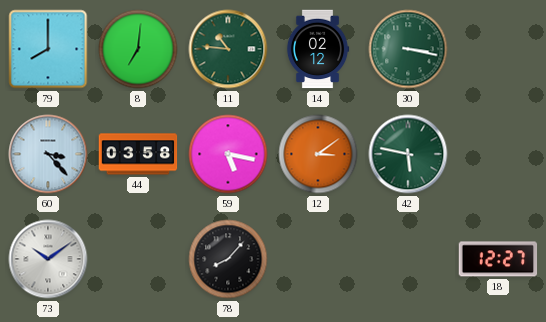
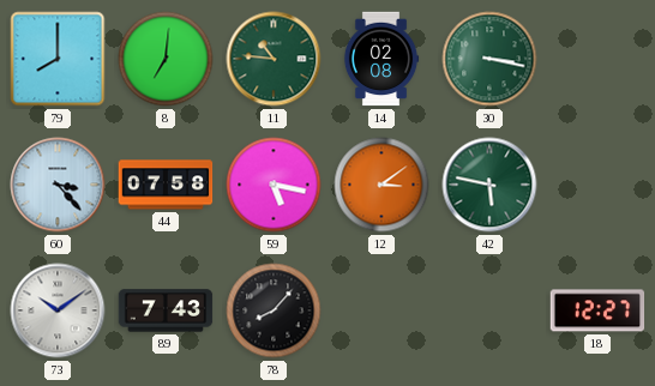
14: 02:12 -> 02:08
44: 03:58 -> 07:58
89: none -> 7:43
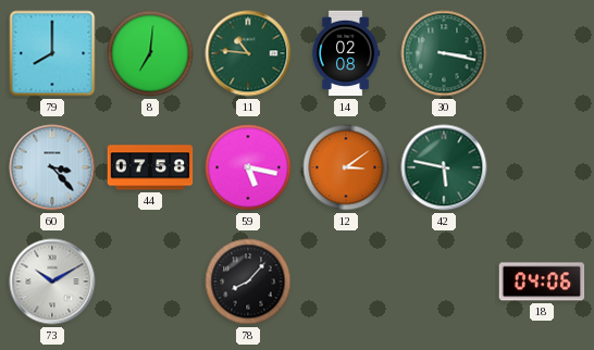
73: 10:09 -> 10:10
89: 7:43 -> none
18: 12:27 -> 04:06
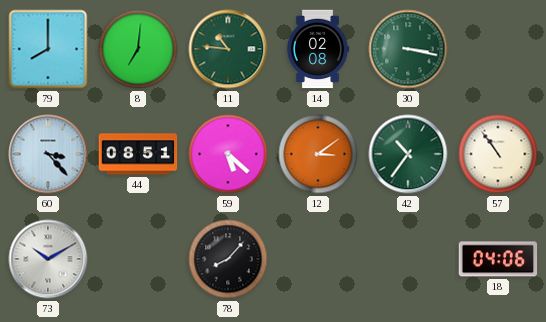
44: 07:58 -> 08:51
59: 5:17 -> 5:22
42: 5:47 -> 10:36
57: none -> 10:54
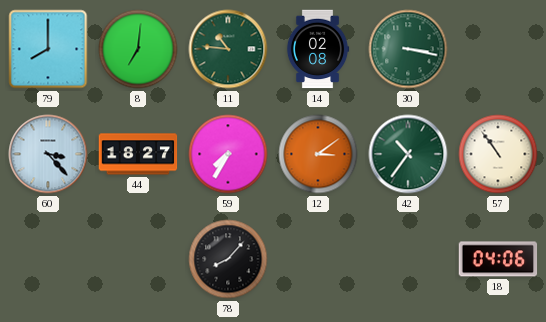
44: 08:51 -> 18:27
59: 5:22 -> 7:35
73: 10:10 -> none
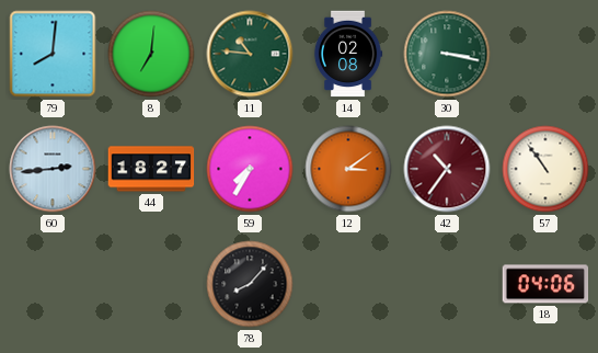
79: 8:00 -> 8:01
60: 3:23 -> 2:44
42 dial: green -> burgundy
